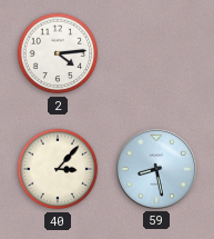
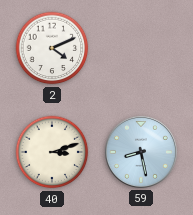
2: 4:14 -> 4:11
40: 3:07 -> 3:12
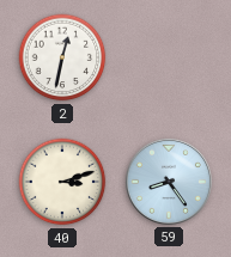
2: 4:11 -> 12:32
59: 8:28 -> 8:24
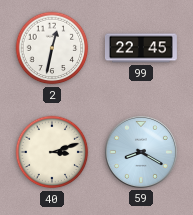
99: none -> 22:45
59: 8:24 -> 8:20
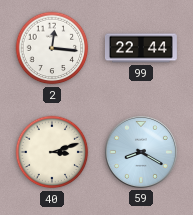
2: 12:32 -> 12:16
99: 22:45 -> 22:44
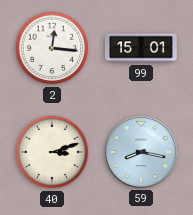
99: 22:44 -> 15:01
59: 8:20 -> 8:17
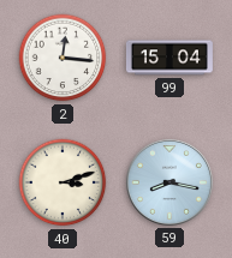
99: 15:01 -> 15:04
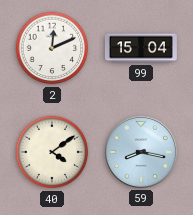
2: 12:16 -> 12:11
40: 3:12 -> 4:09
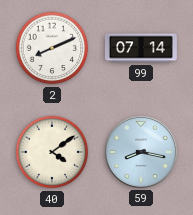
2: 12:11 -> 8:11
99: 15:04 -> 07:14
